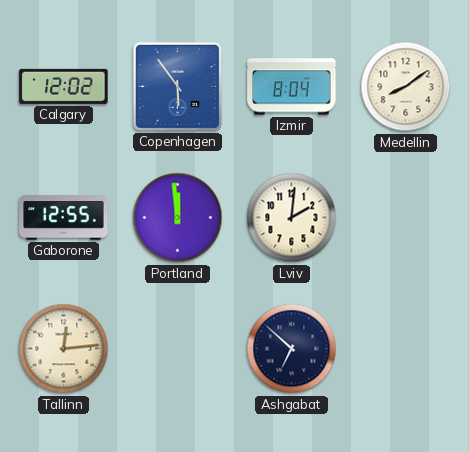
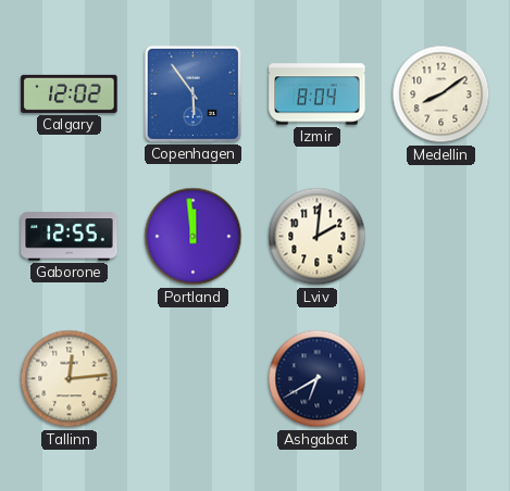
Ashgabat: 6:52 -> 6:40
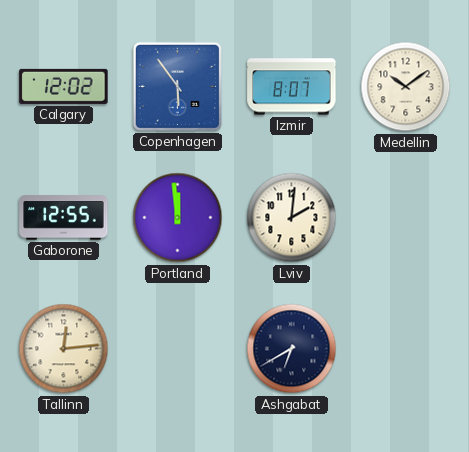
Izmir: 8:04 -> 8:07
Medellin: 8:09 -> 10:09
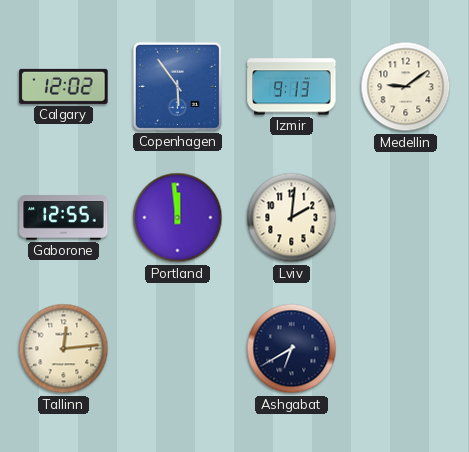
Izmir: 8:07 -> 9:13
Medellin: 10:09 -> 9:09
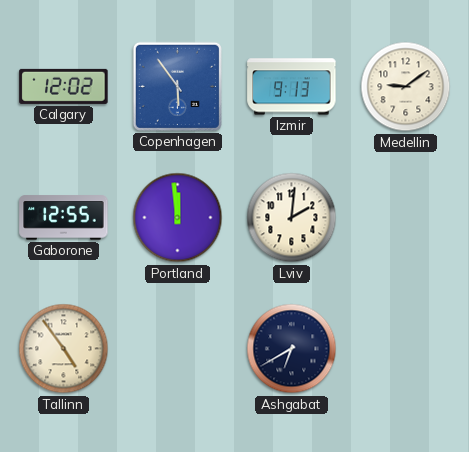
Tallinn: 12:14 -> 4:54
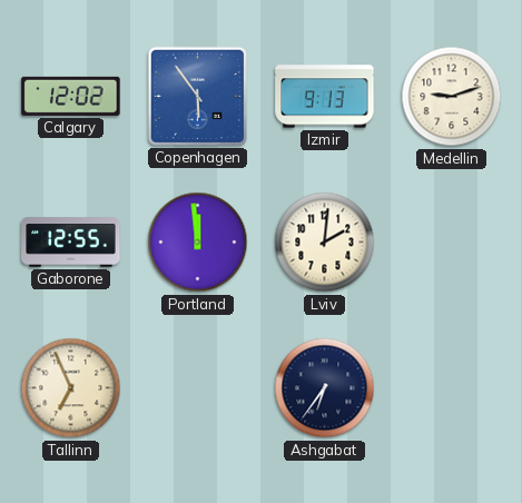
Medellin: 9:09 -> 9:12
Tallinn: 4:54 -> 6:56
Ashgabat: 6:40 -> 6:36
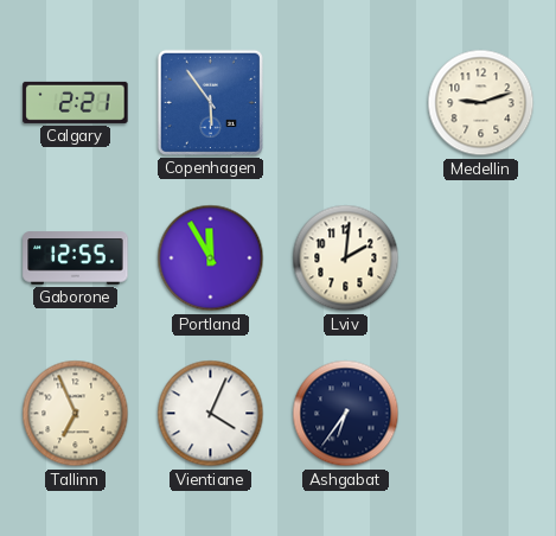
Calgary: 12:02 -> 2:21
Izmir: 9:13 -> none
Portland: 11:59 -> 11:55
Vientiane: none -> 4:04
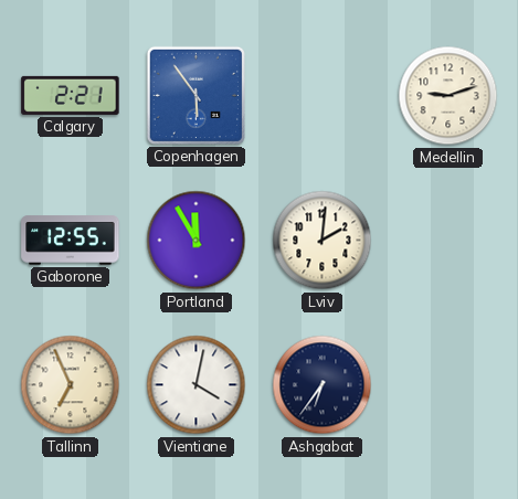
Vientiane: 4:04 -> 4:02
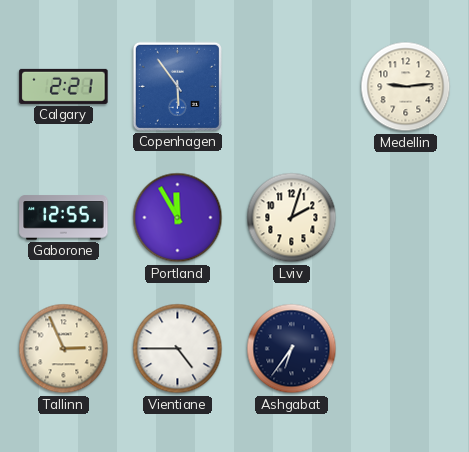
Medellin: 9:12 -> 9:14
Lviv: 2:01 -> 2:03
Tallinn: 6:56 -> 2:56
Vientiane: 4:02 -> 4:45
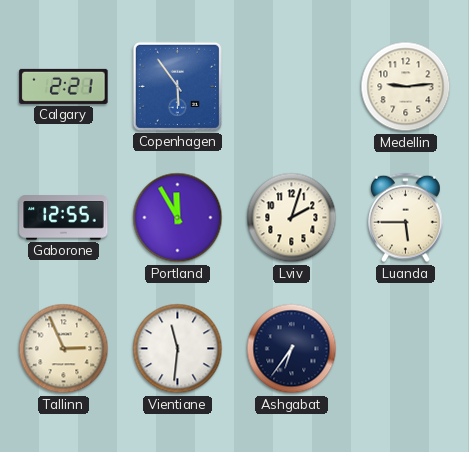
Luanda: none -> 5:45
Vientiane: 4:45 -> 11:31
